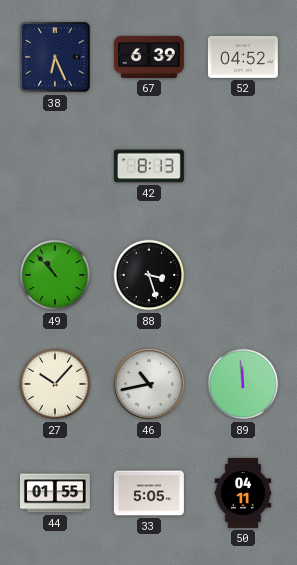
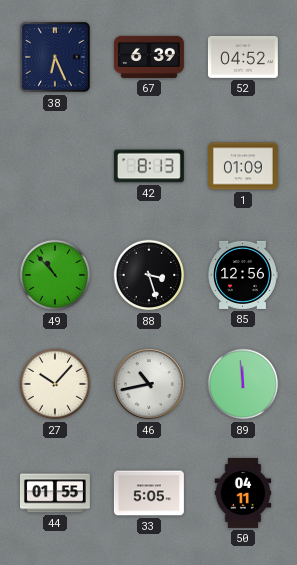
1: none -> 01:09
85: none -> 12:56
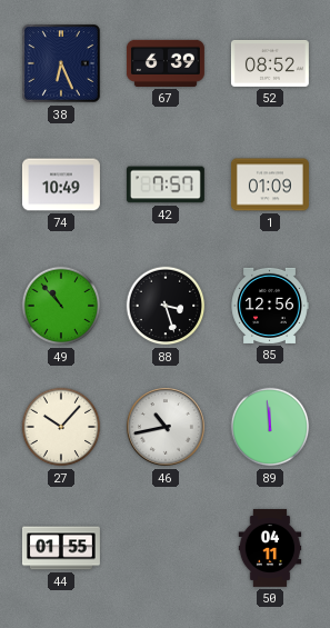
52: 04:52 -> 08:52
74: none -> 10:49
42: 8:13 -> 7:57
33: 5:05 -> none
